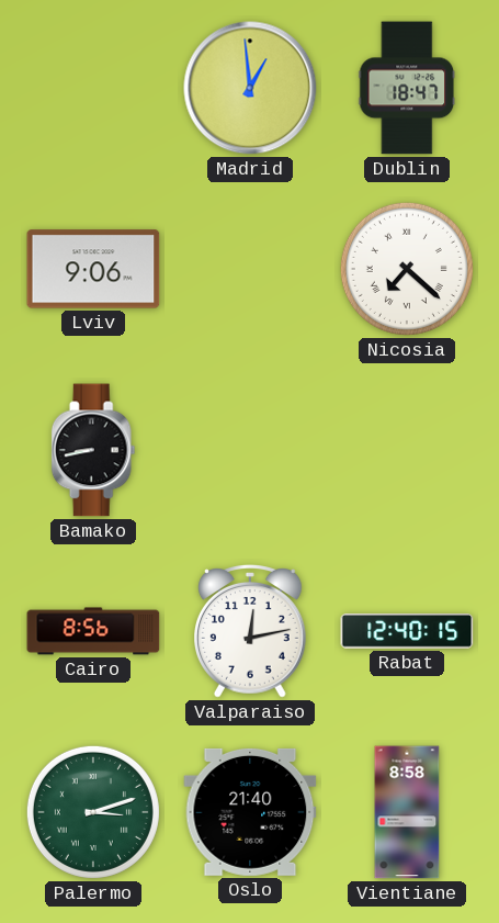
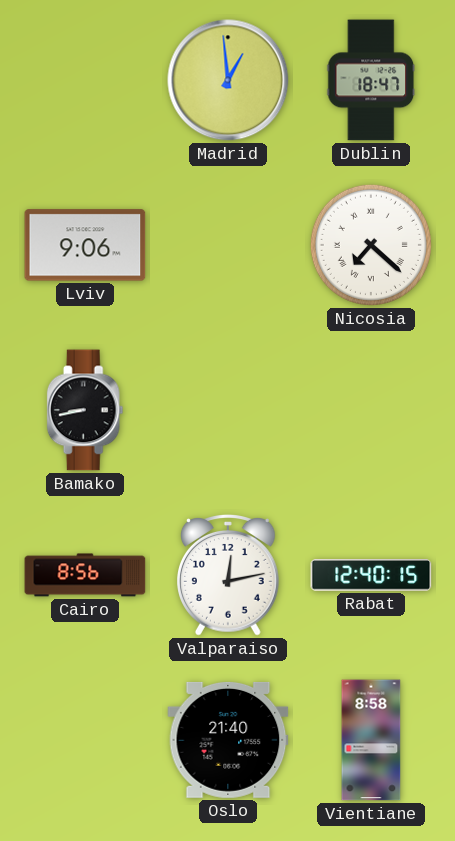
Palermo: 3:12 -> none
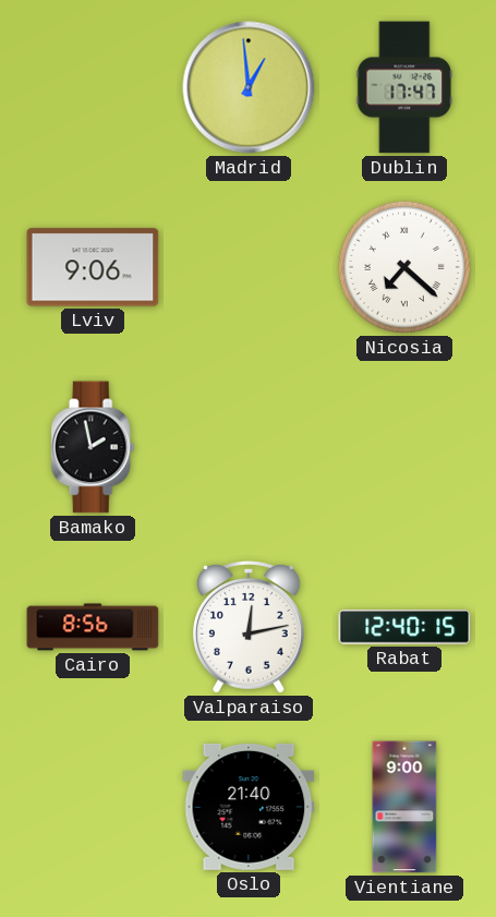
Dublin: 18:47 -> 17:47
Bamako: 8:43 -> 1:58
Vientiane: 8:58 -> 9:00
